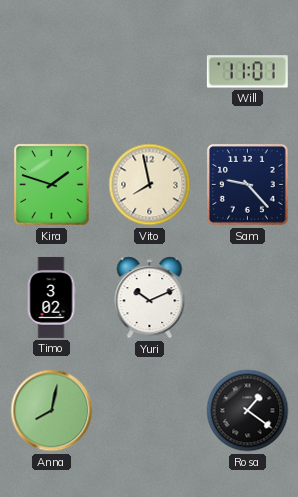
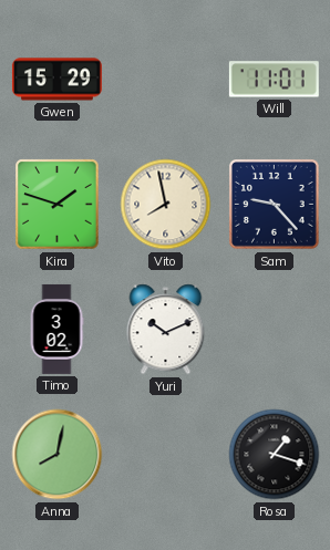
Gwen: none -> 15:29
Rosa: 1:21 -> 1:18
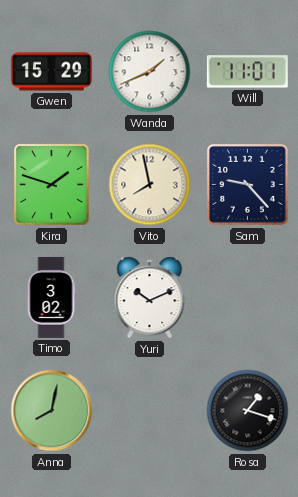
Wanda: none -> 1:41
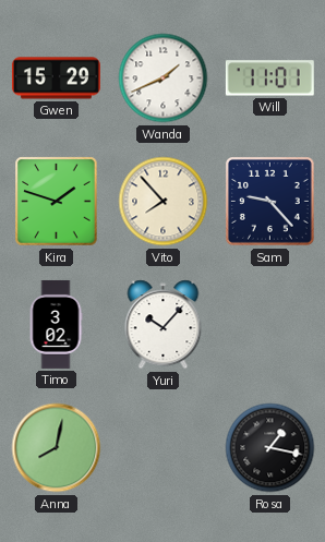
Vito: 7:58 -> 7:53
Yuri: 10:11 -> 10:07
Rosa: 1:18 -> 1:17
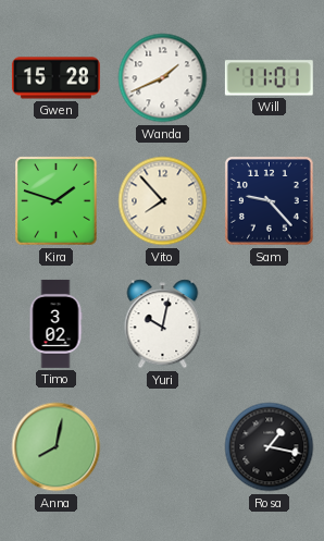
Gwen: 15:29 -> 15:28
Yuri: 10:07 -> 10:02
